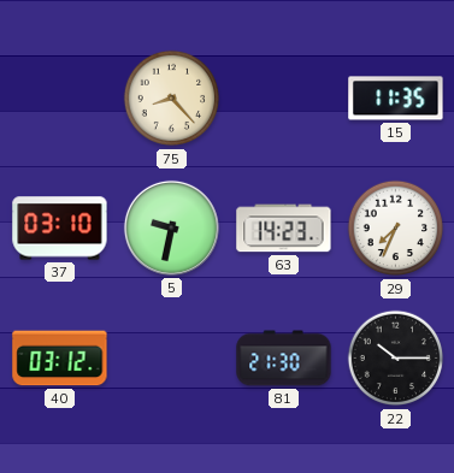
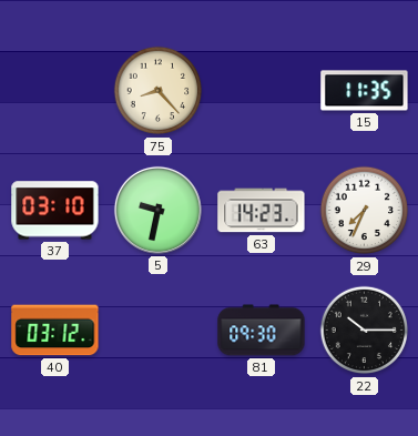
81: 21:30 -> 09:30
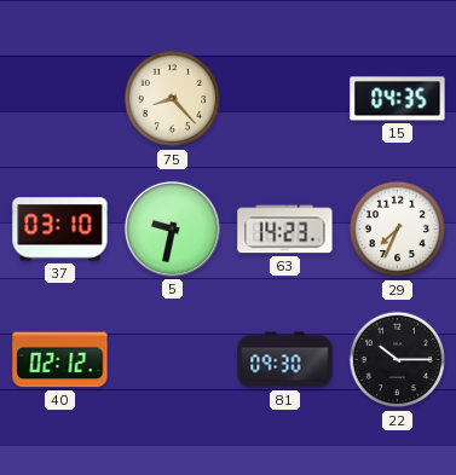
15: 11:35 -> 04:35
40: 03:12 -> 02:12
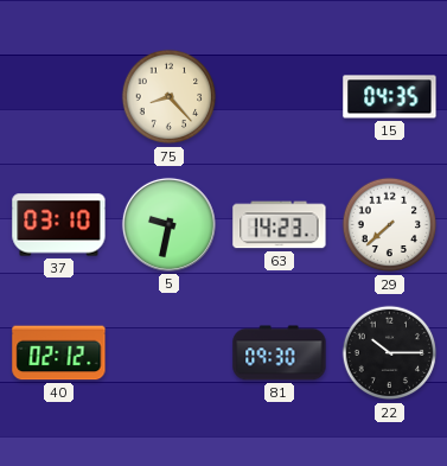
29: 7:34 -> 7:38
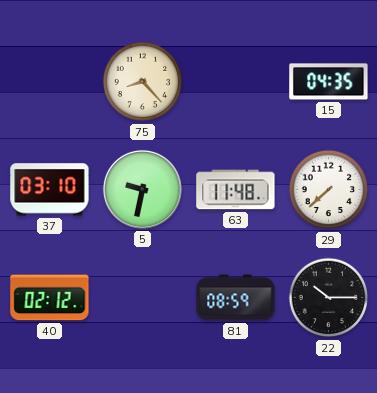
63: 14:23 -> 11:48
81: 09:30 -> 08:59
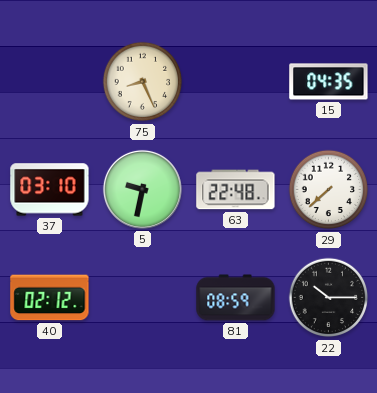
75: 8:23 -> 8:26
63: 11:48 -> 22:48
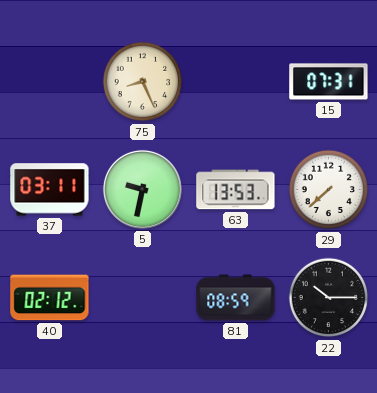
15: 04:35 -> 07:31
37: 03:10 -> 03:11
63: 22:48 -> 13:53
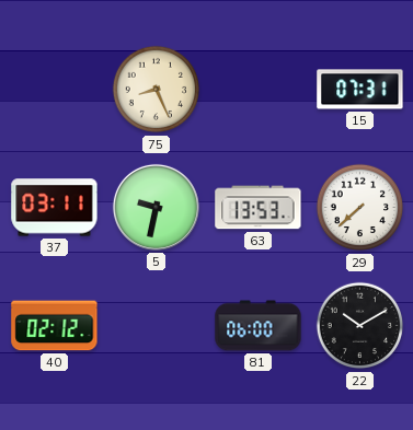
81: 08:59 -> 06:00
22: 10:15 -> 10:10
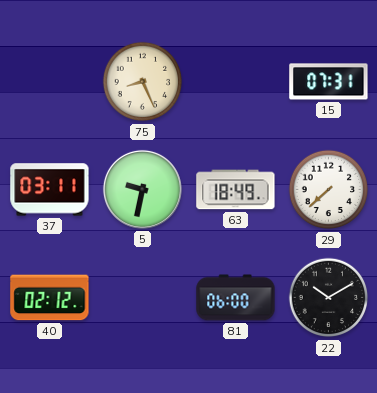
63: 13:53 -> 18:49
